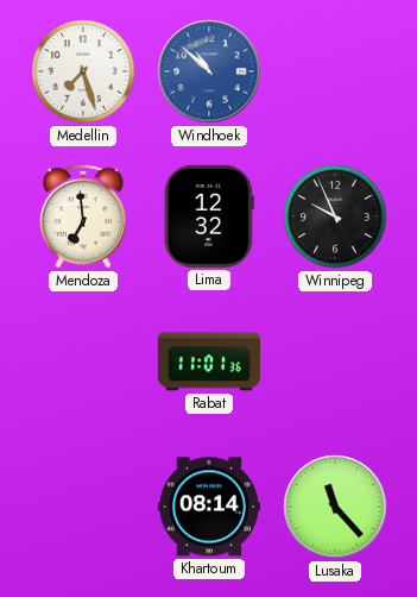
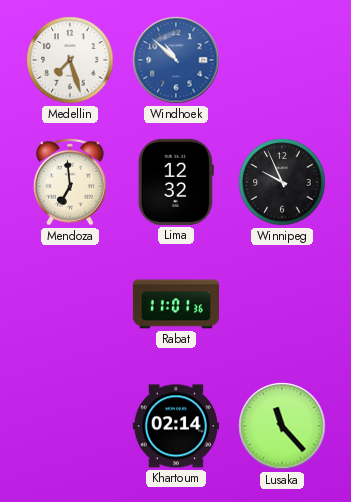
Khartoum: 08:14 -> 02:14
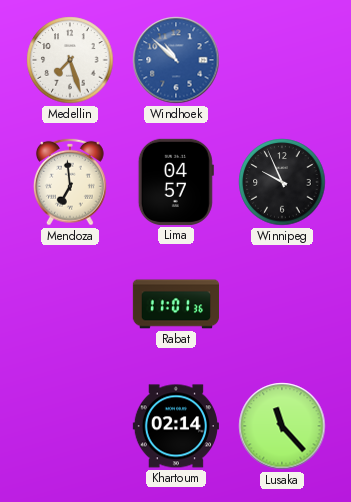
Lima: 12:32 -> 04:57
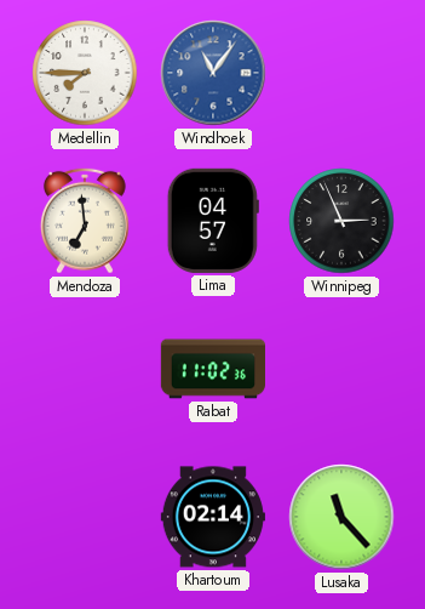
Medellin: 7:27 -> 7:45
Windhoek: 10:52 -> 11:06
Winnipeg: 9:56 -> 2:56
Rabat: 11:01 -> 11:02
